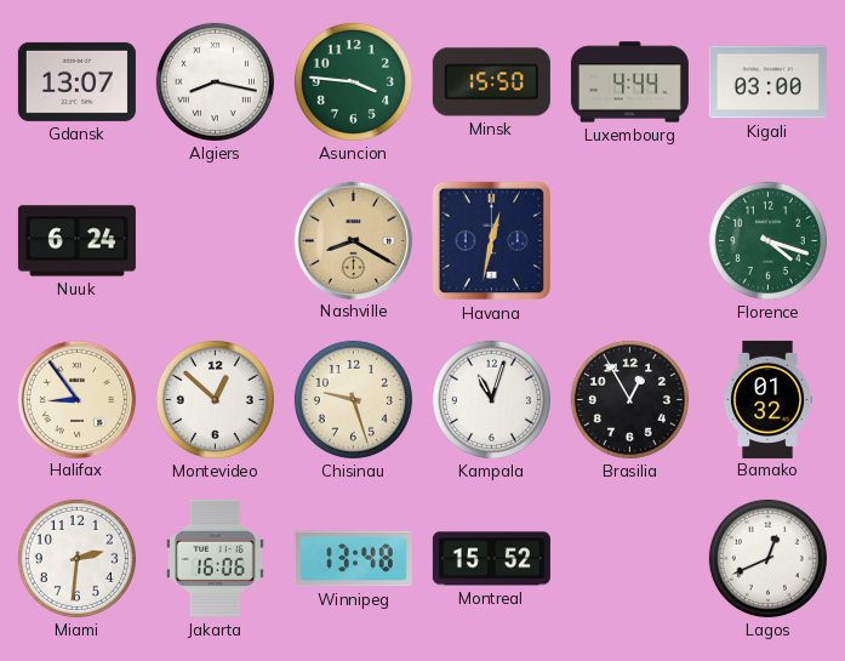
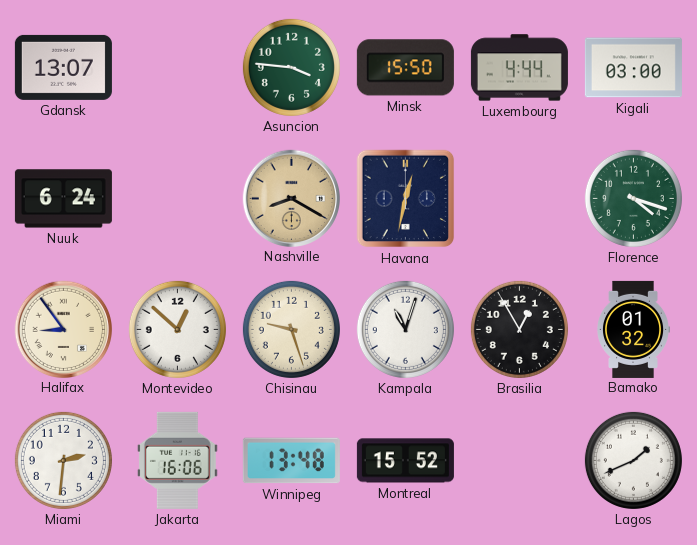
Algiers: 8:17 -> none
Lagos: 12:41 -> 1:41
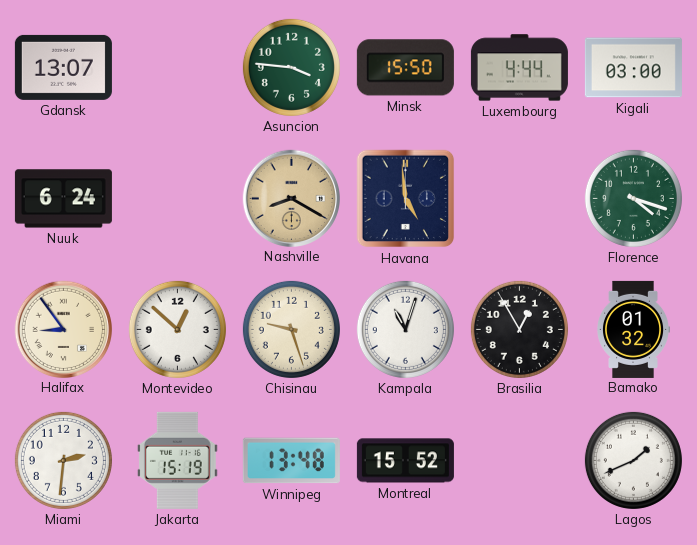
Havana: 12:32 -> 4:59
Jakarta: 16:06 -> 15:19
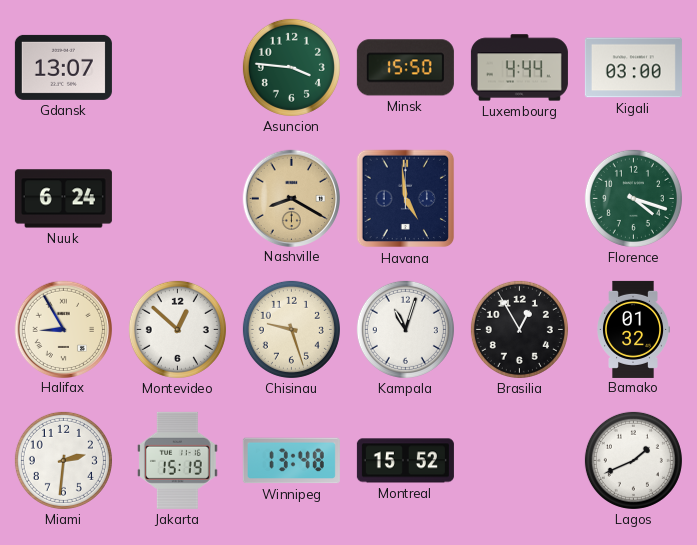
Halifax: 8:54 -> 8:55
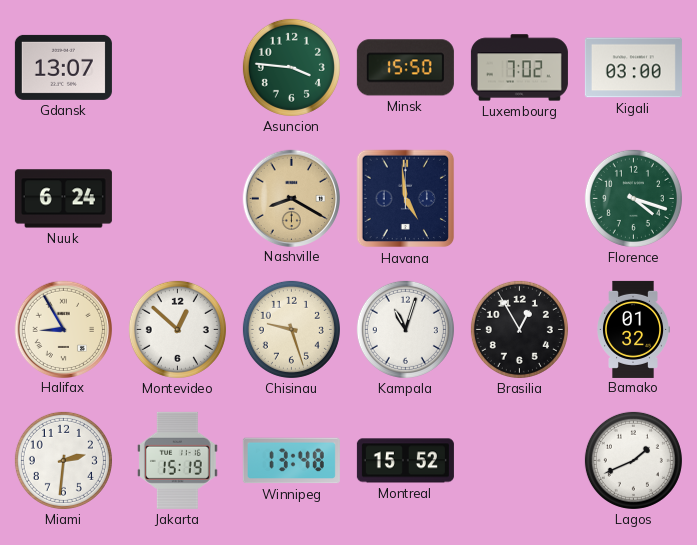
Luxembourg: 4:44 -> 7:02
